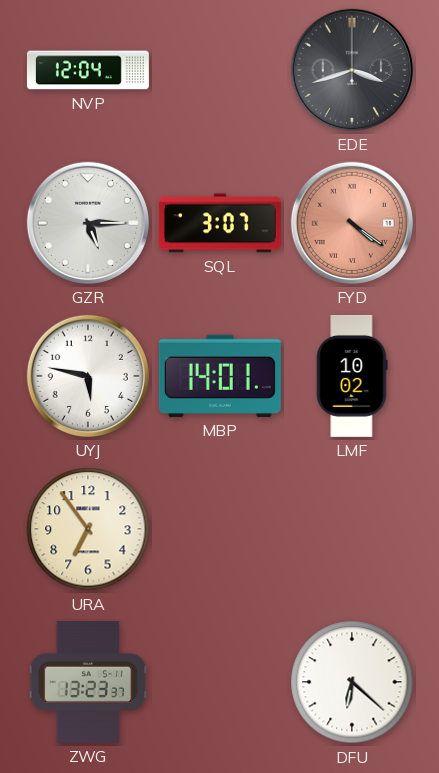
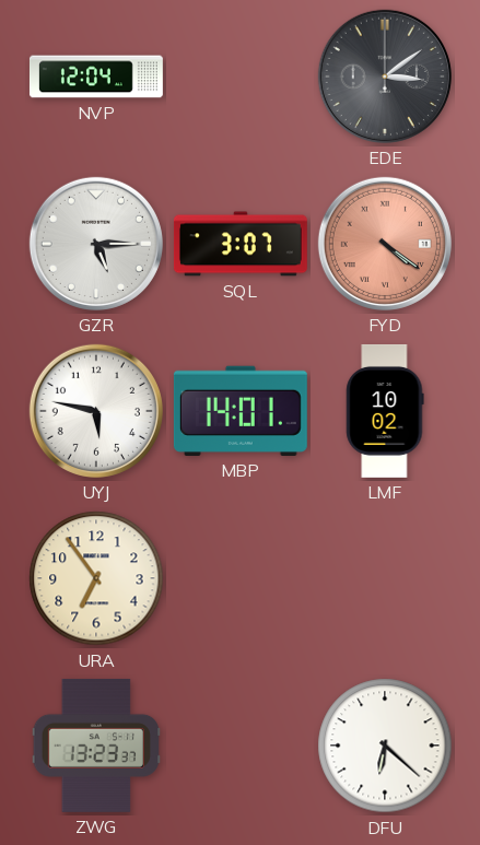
EDE: 3:42 -> 3:09
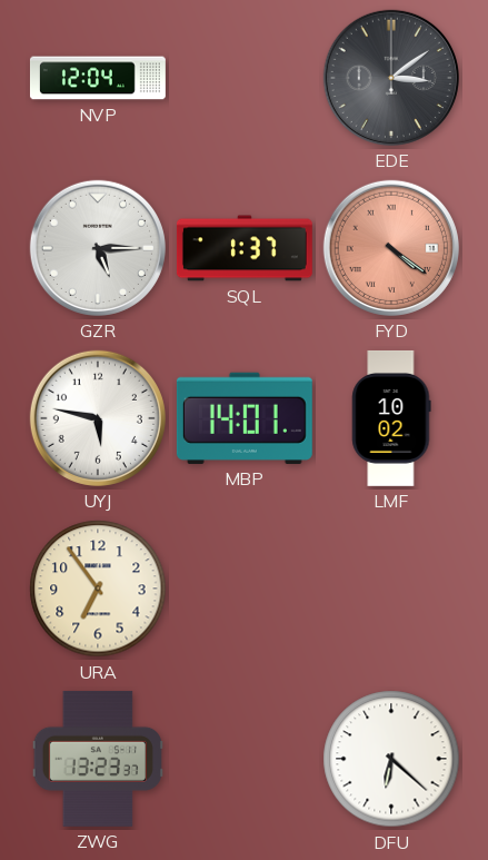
SQL: 3:07 -> 1:37
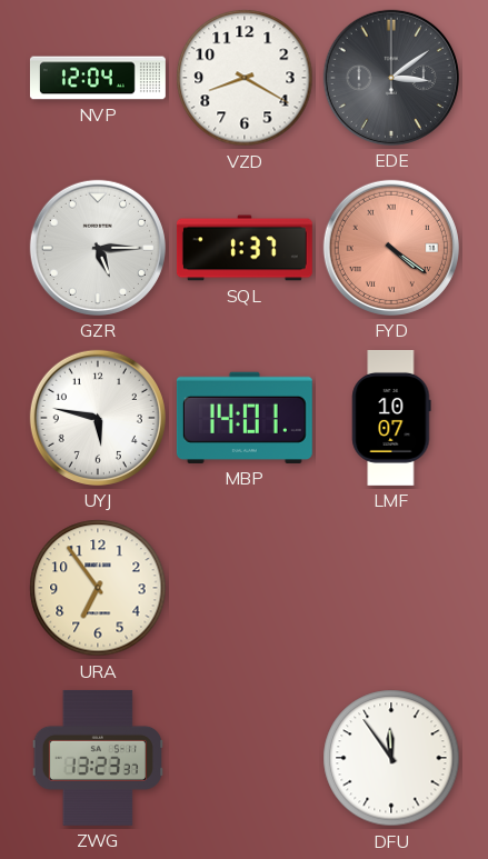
VZD: none -> 8:20
LMF: 10:02 -> 10:07
DFU: 6:22 -> 11:54
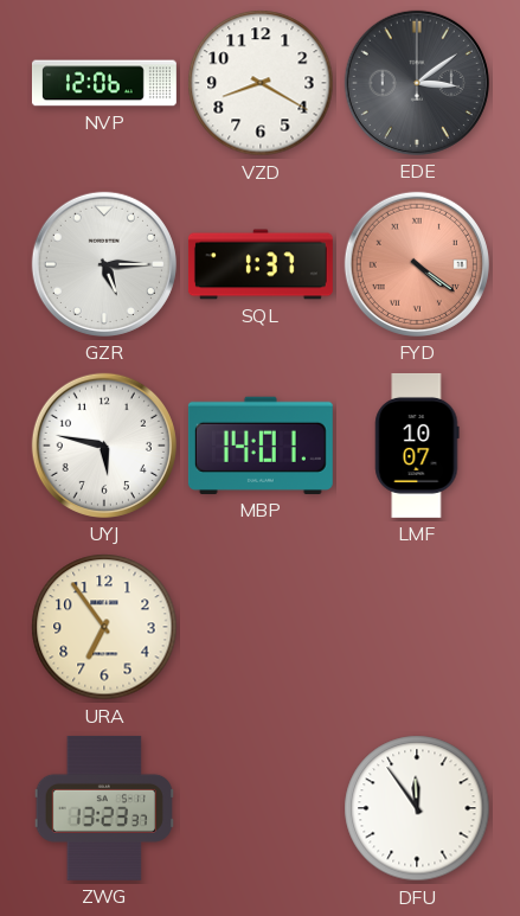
NVP: 12:04 -> 12:06
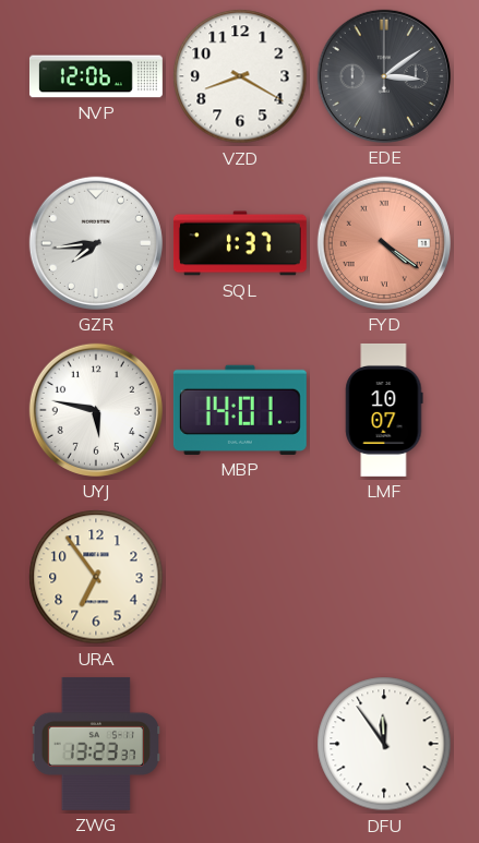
GZR: 5:15 -> 7:44
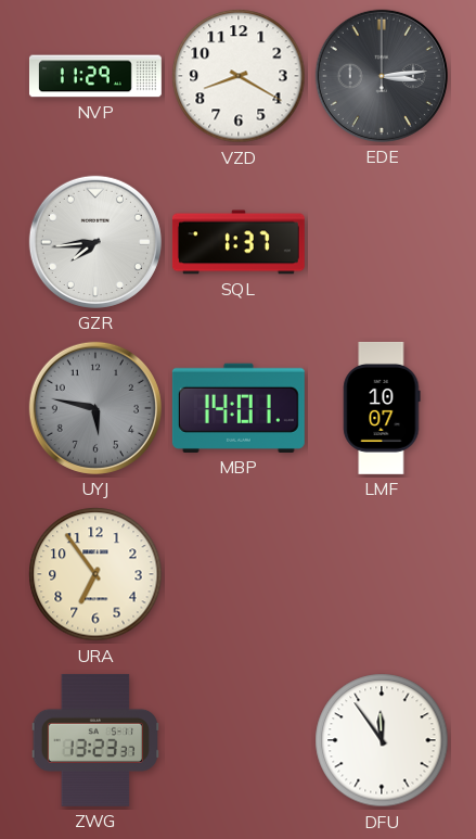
NVP: 12:06 -> 11:29
EDE: 3:09 -> 3:14
FYD: 4:21 -> none
UYJ dial: white -> grey
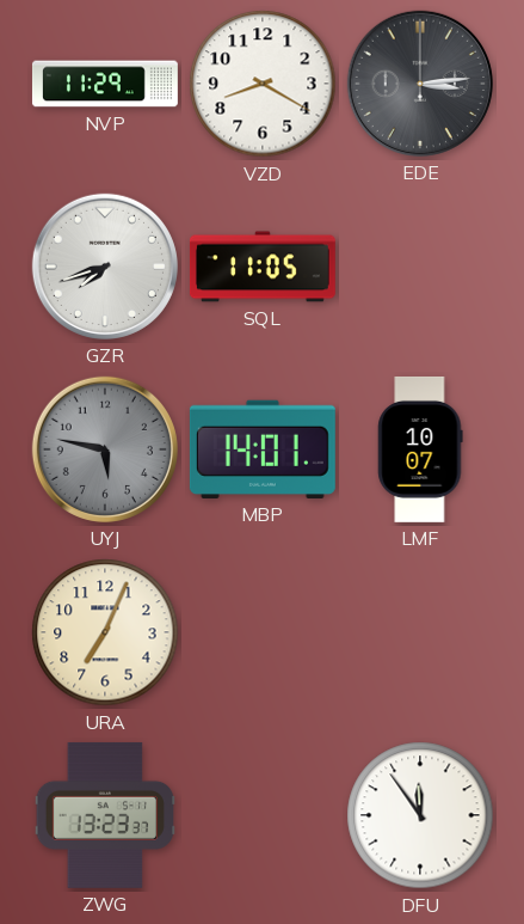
GZR: 7:44 -> 7:42
SQL: 1:37 -> 11:05
URA: 6:54 -> 7:04
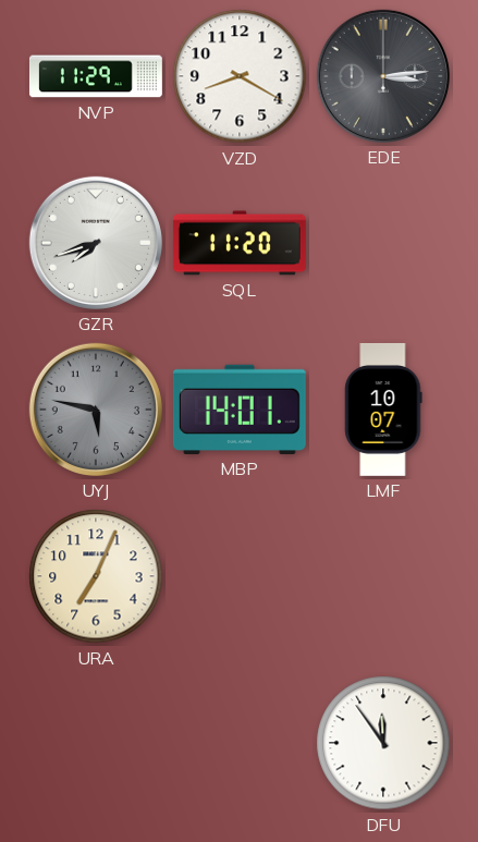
SQL: 11:05 -> 11:20
ZWG: 13:23 -> none
